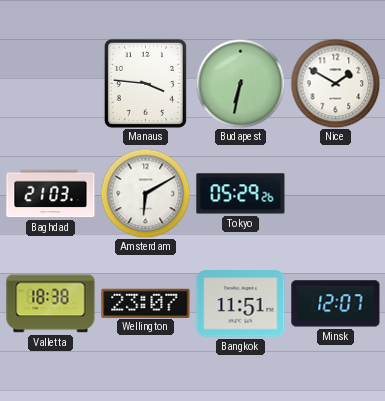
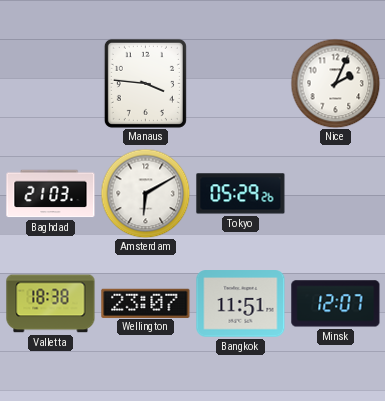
Budapest: 6:32 -> none
Nice: 1:50 -> 2:04
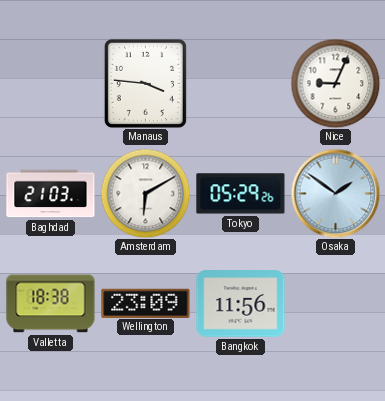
Nice: 2:04 -> 9:04
Osaka: none -> 1:51
Wellington: 23:07 -> 23:09
Bangkok: 11:51 -> 11:56
Minsk: 12:07 -> none
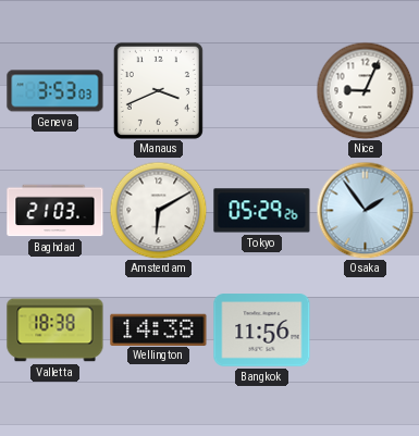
Geneva: none -> 3:53
Manaus: 3:46 -> 3:41
Osaka: 1:51 -> 1:54
Wellington: 23:09 -> 14:38
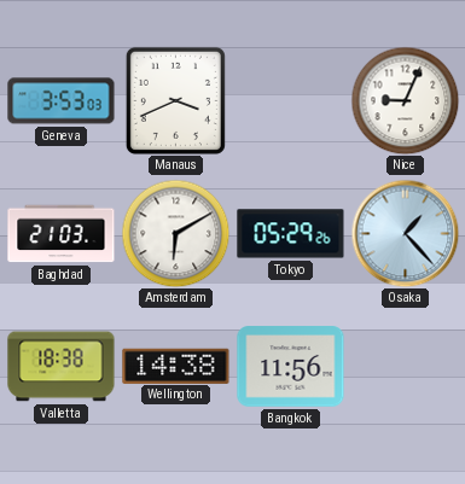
Osaka: 1:54 -> 1:23
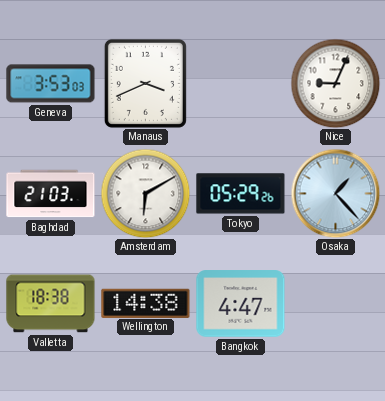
Bangkok: 11:56 -> 4:47
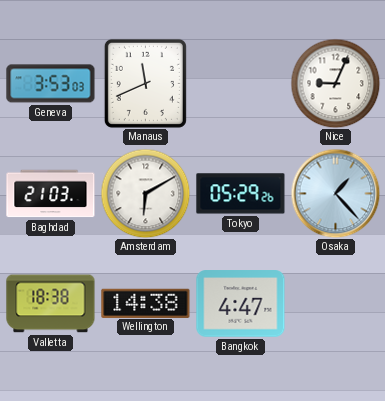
Manaus: 3:41 -> 11:41
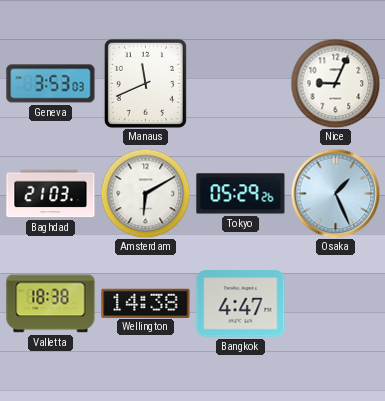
Osaka: 1:23 -> 1:26
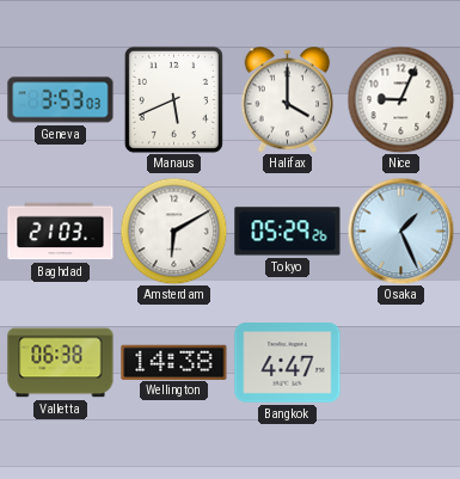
Manaus: 11:41 -> 5:41
Halifax: none -> 4:00
Valletta: 18:38 -> 06:38
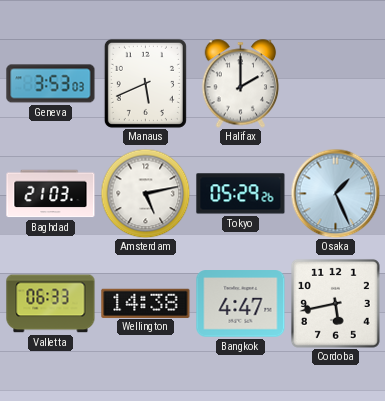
Halifax: 4:00 -> 2:00
Nice: 9:04 -> none
Amsterdam: 6:10 -> 5:13
Valletta: 06:38 -> 06:33
Cordoba: none -> 5:43
